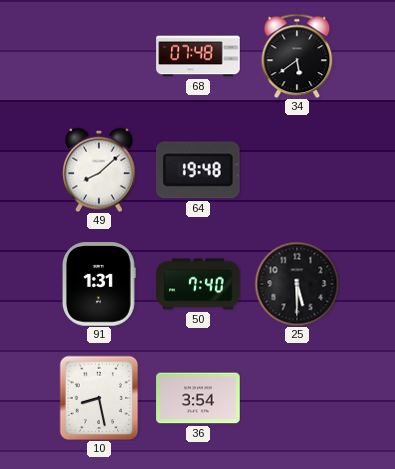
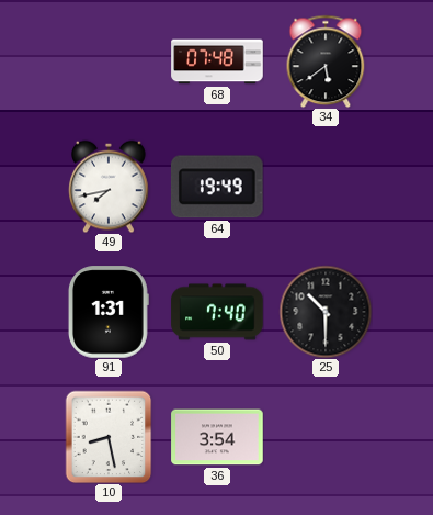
49: 8:08 -> 7:43
64: 19:48 -> 19:49
25: 5:30 -> 10:30
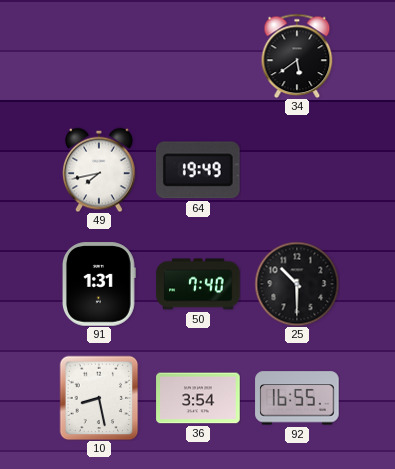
68: 07:48 -> none
92: none -> 16:55
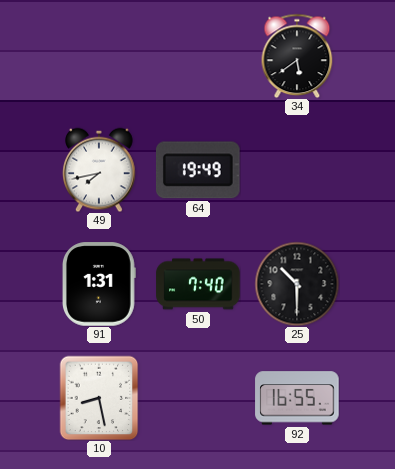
36: 3:54 -> none
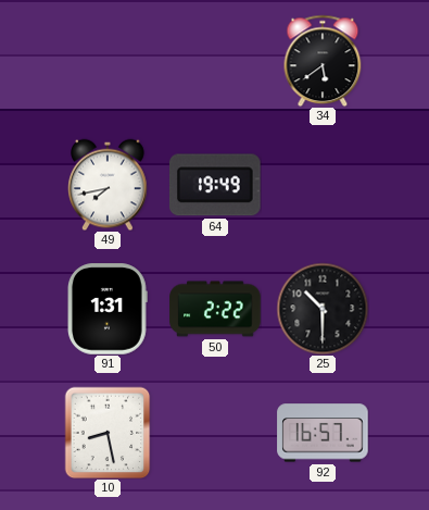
50: 7:40 -> 2:22
92: 16:55 -> 16:57
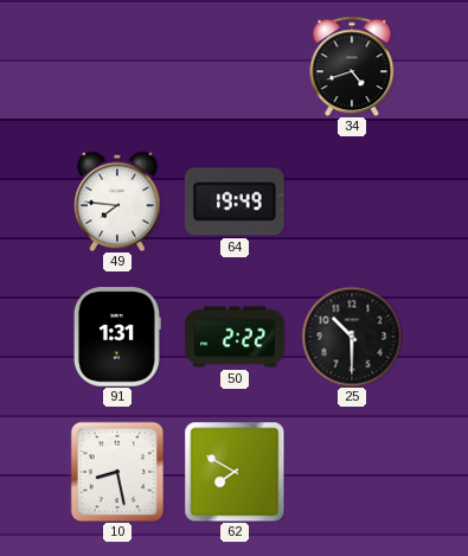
34: 5:39 -> 4:42
49: 7:43 -> 7:46
62: none -> 7:50
92: 16:57 -> none
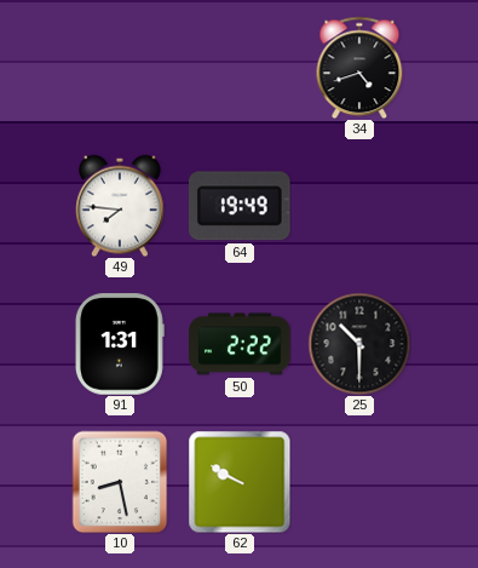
62: 7:50 -> 9:50
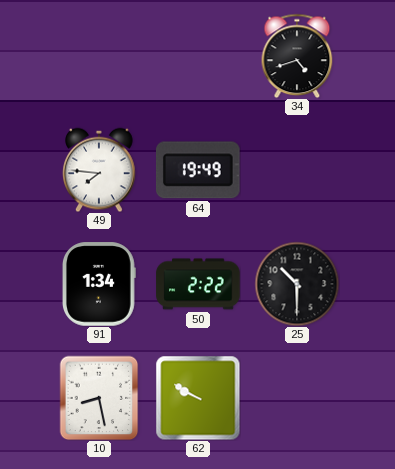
91: 1:31 -> 1:34
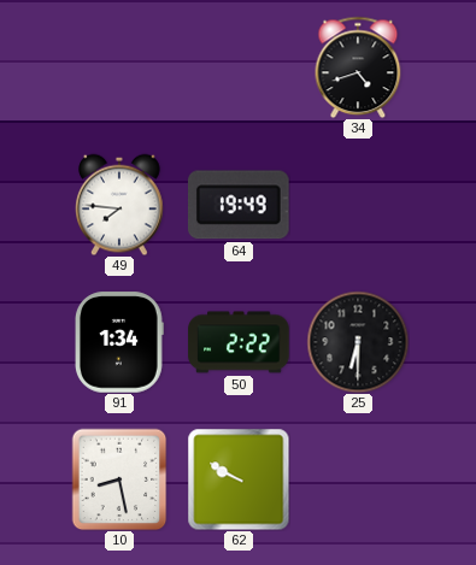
25: 10:30 -> 6:30
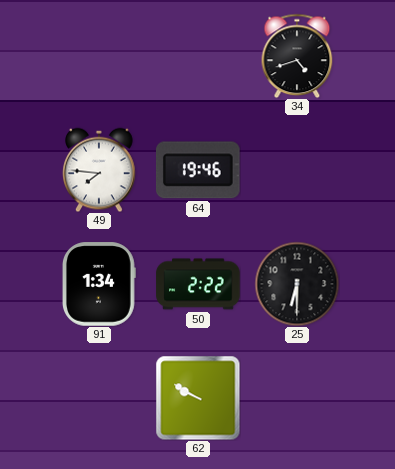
64: 19:49 -> 19:46
10: 8:28 -> none
